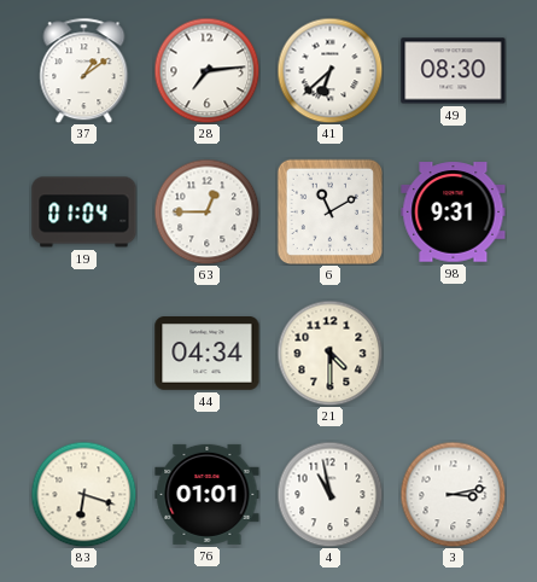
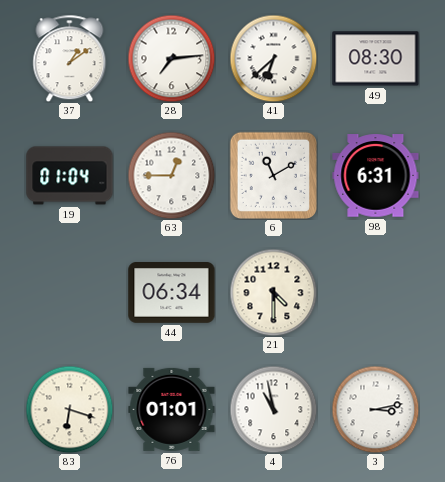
98: 9:31 -> 6:31
44: 04:34 -> 06:34
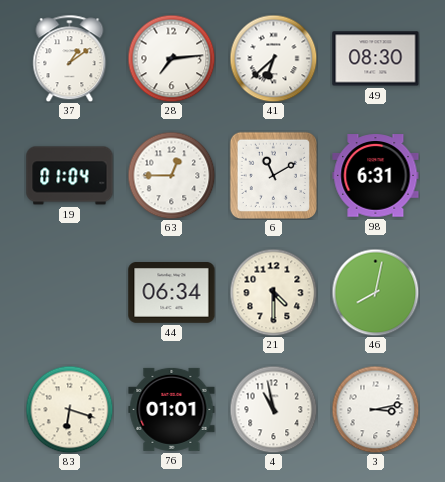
46: none -> 8:02
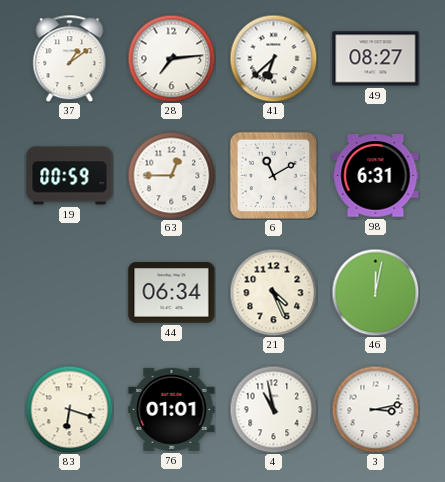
49: 08:30 -> 08:27
19: 01:04 -> 00:59
21: 4:30 -> 4:26
46: 8:02 -> 12:02
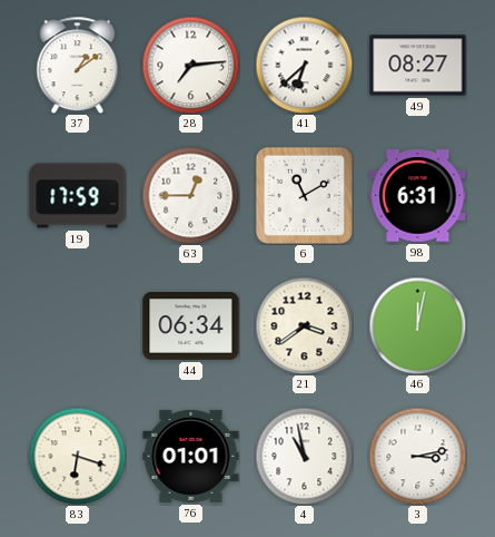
19: 00:59 -> 17:59
21: 4:26 -> 3:39
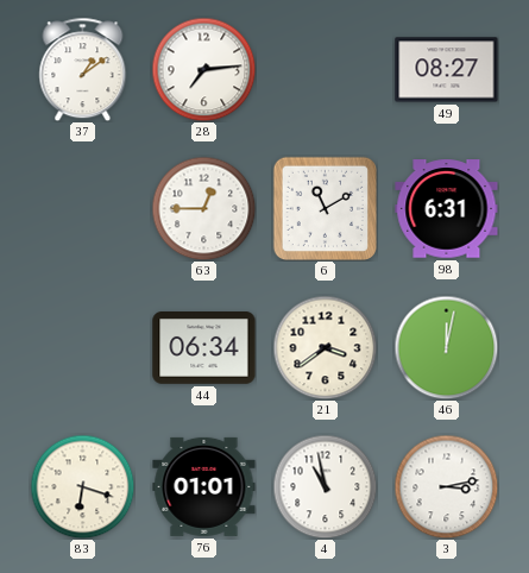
41: 6:38 -> none
19: 17:59 -> none
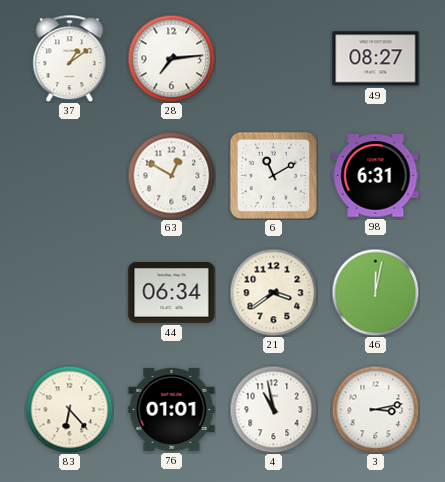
63: 12:45 -> 12:50
83: 6:18 -> 6:23
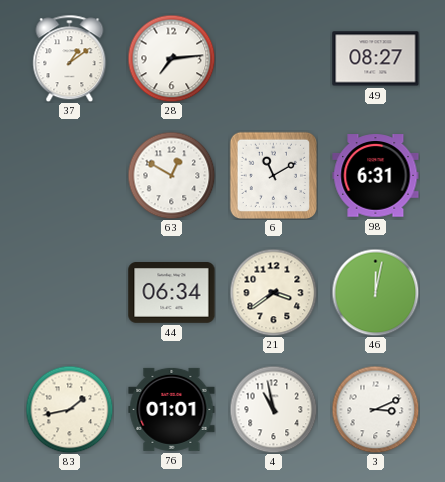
83: 6:23 -> 1:43
3: 3:13 -> 3:11
